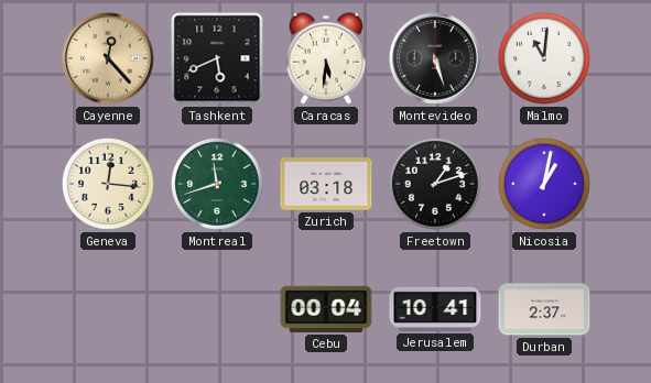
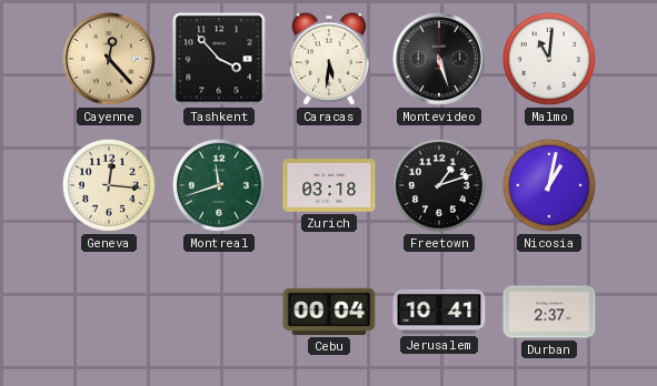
Tashkent: 5:41 -> 3:53
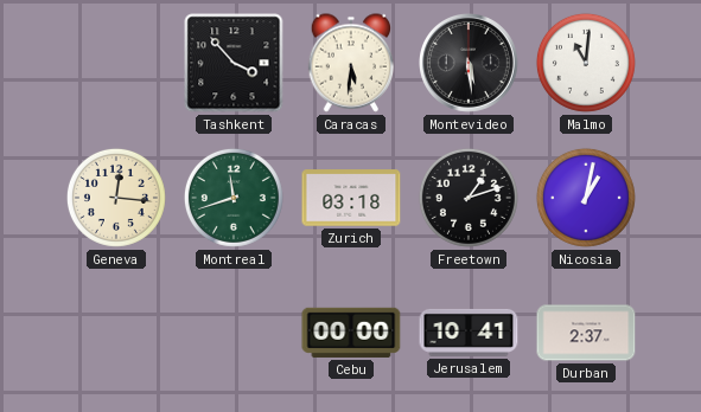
Cayenne: 12:23 -> none
Montevideo: 5:27 -> 5:29
Cebu: 00:04 -> 00:00
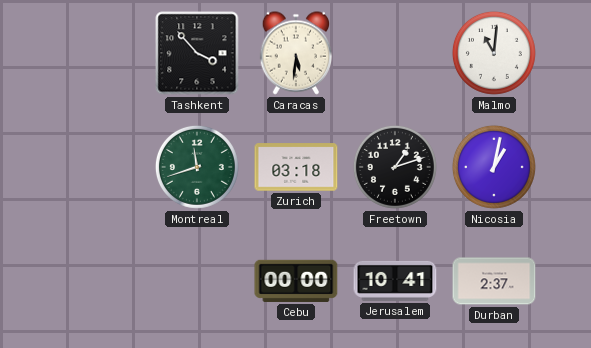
Montevideo: 5:29 -> none
Geneva: 12:16 -> none
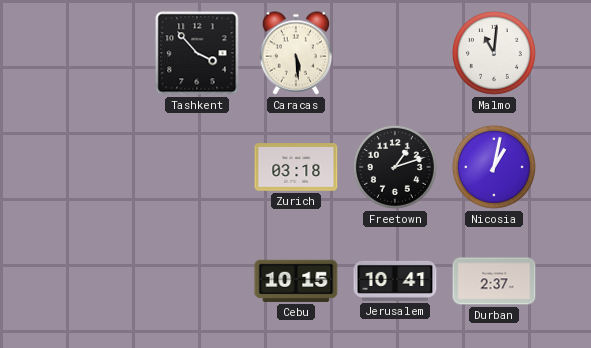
Caracas: 5:31 -> 5:29
Montreal: 11:42 -> none
Cebu: 00:00 -> 10:15
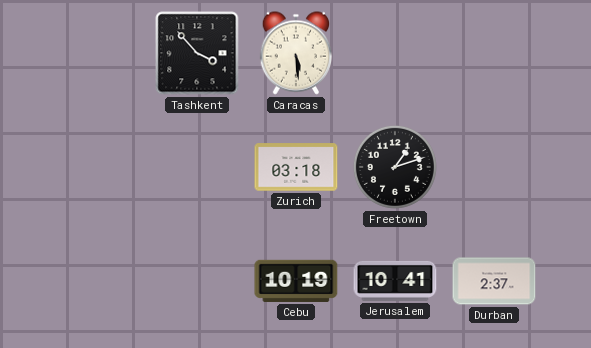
Malmo: 11:01 -> none
Nicosia: 1:02 -> none
Cebu: 10:15 -> 10:19
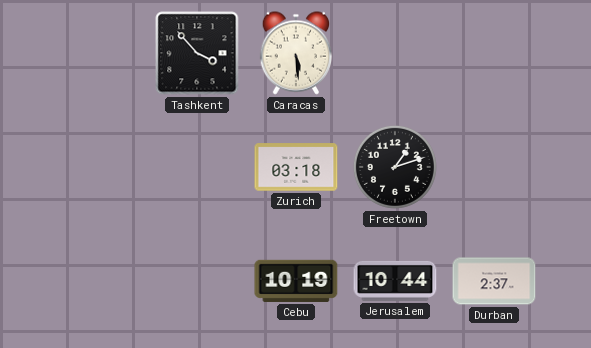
Jerusalem: 10:41 -> 10:44
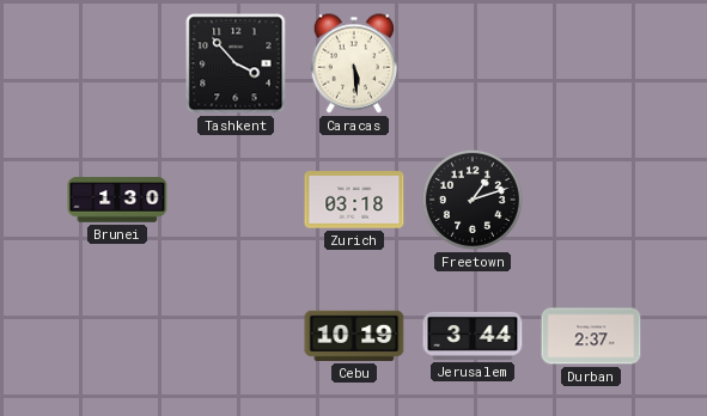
Brunei: none -> 1:30
Jerusalem: 10:44 -> 3:44
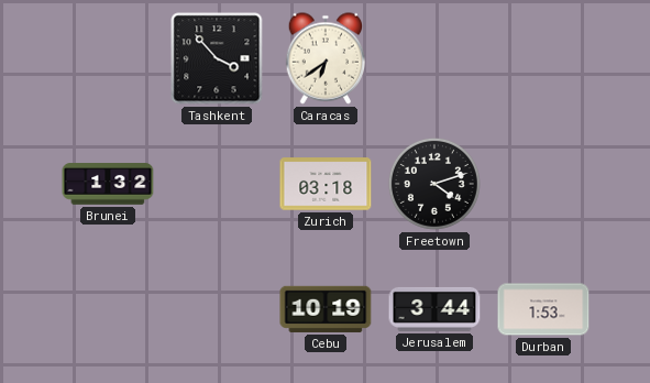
Caracas: 5:29 -> 6:39
Brunei: 1:30 -> 1:32
Freetown: 1:12 -> 4:12
Durban: 2:37 -> 1:53
